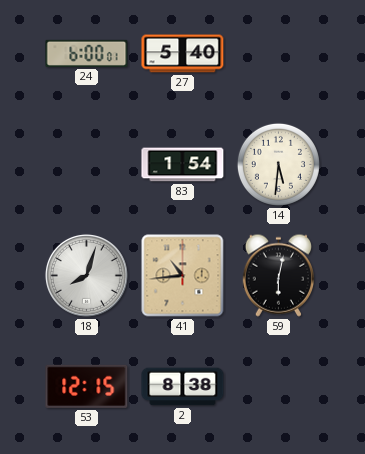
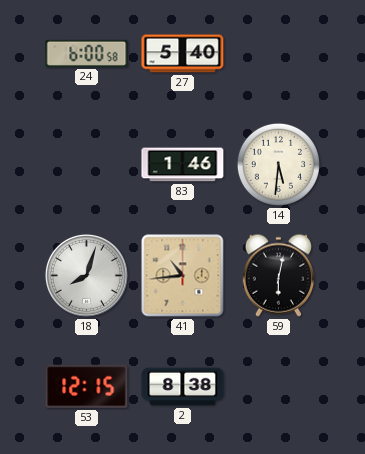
24: 6:00:01 -> 6:00:58
83: 1:54 -> 1:46
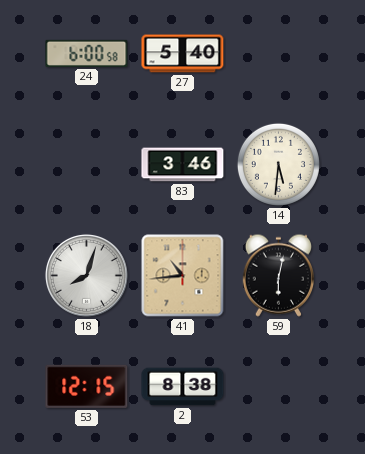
83: 1:46 -> 3:46
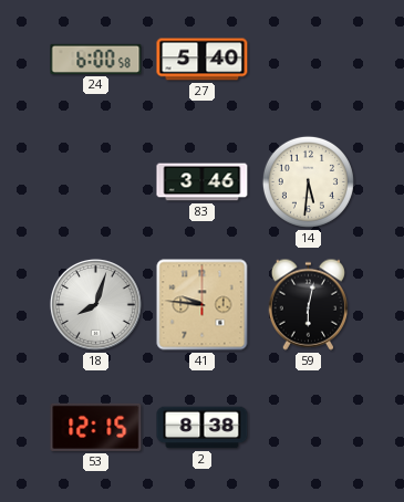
41: 10:44 -> 9:46
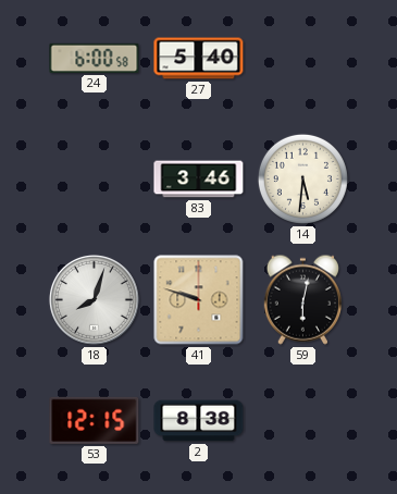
41: 9:46 -> 9:48
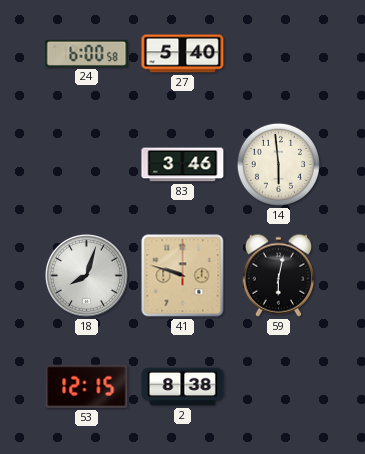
14: 5:31 -> 5:59
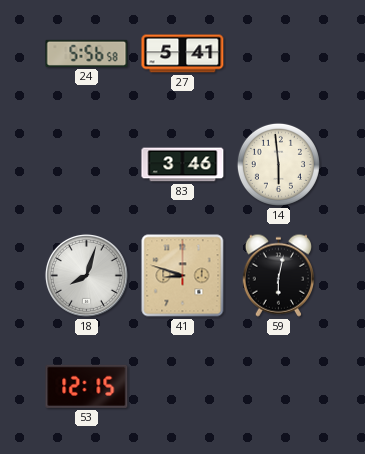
24: 6:00 -> 5:56
27: 5:40 -> 5:41
41: 9:48 -> 8:48
2: 8:38 -> none
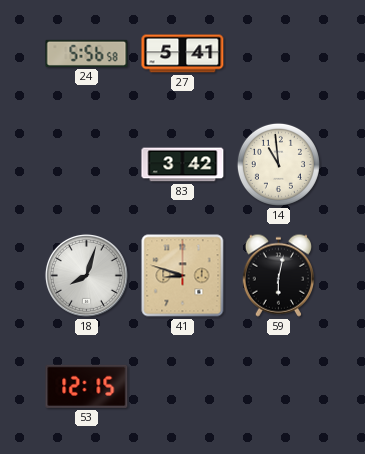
83: 3:46 -> 3:42
14: 5:59 -> 10:59
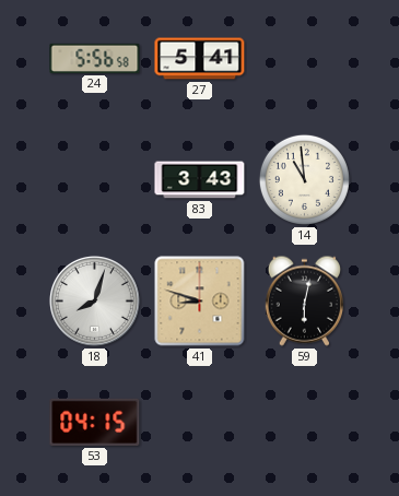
83: 3:42 -> 3:43
53: 12:15 -> 04:15
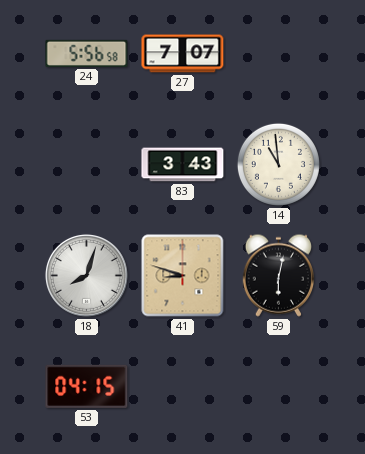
27: 5:41 -> 7:07
